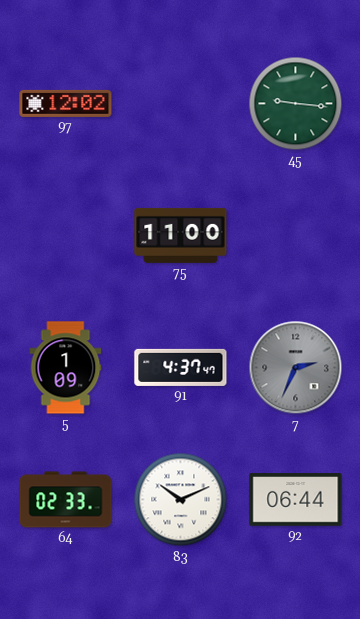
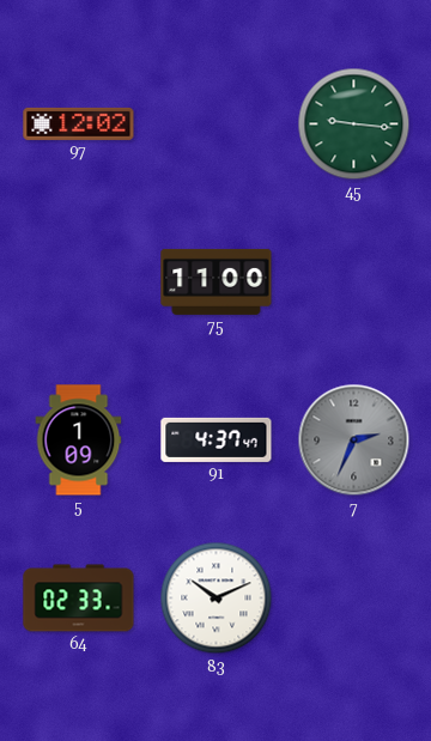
92: 06:44 -> none
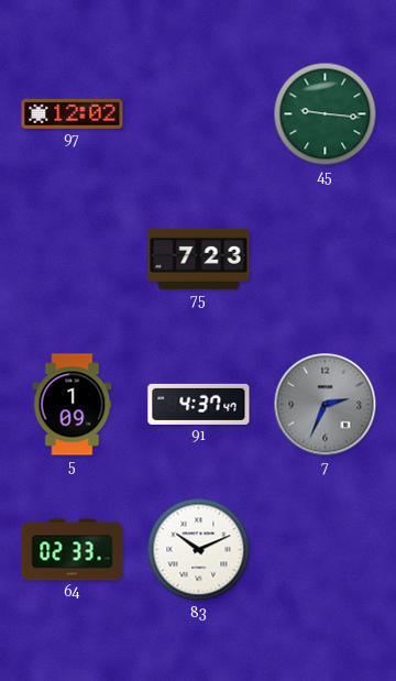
75: 11:00 -> 7:23
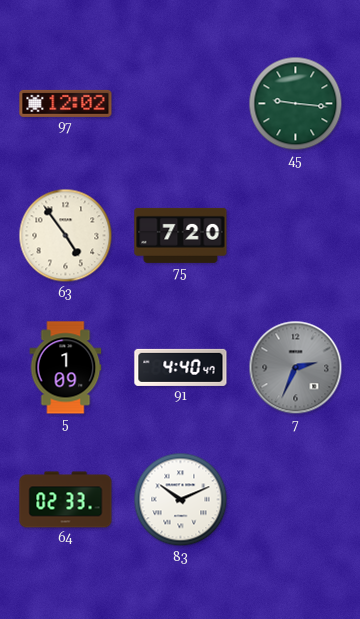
63: none -> 4:54
75: 7:23 -> 7:20
91: 4:37 -> 4:40
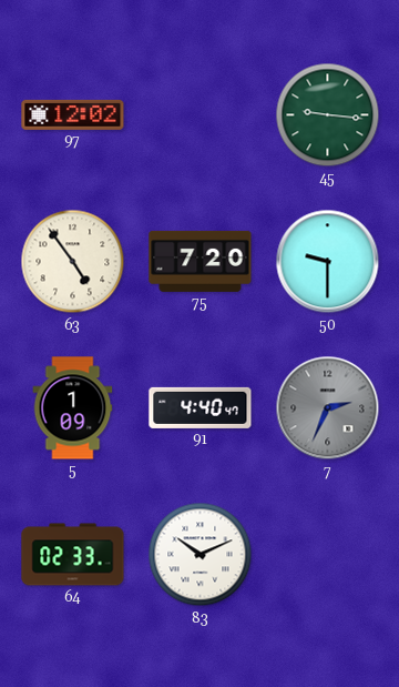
50: none -> 9:30
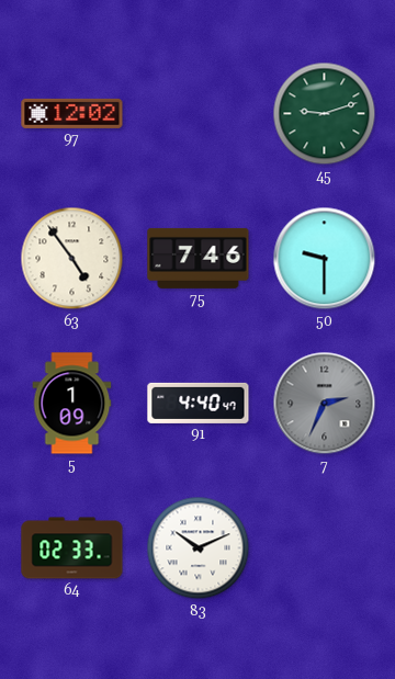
45: 9:16 -> 9:12
75: 7:20 -> 7:46
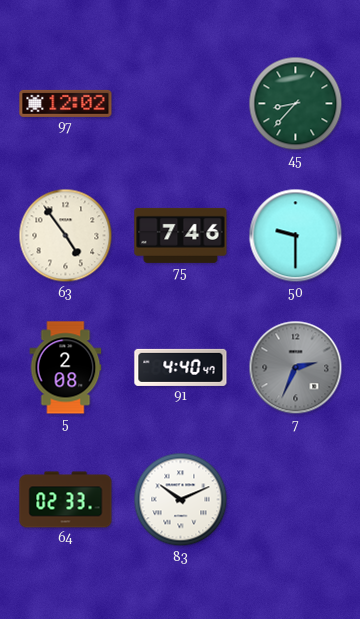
45: 9:12 -> 8:37
5: 1:09 -> 2:08
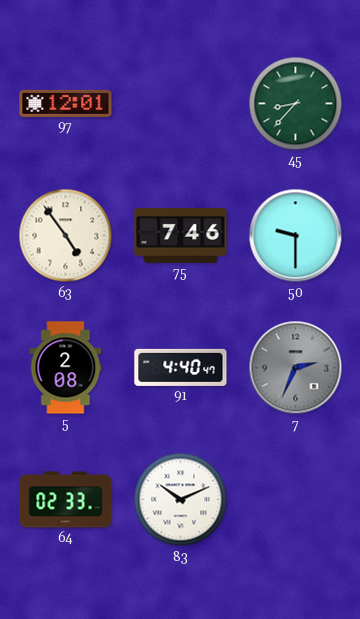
97: 12:02 -> 12:01
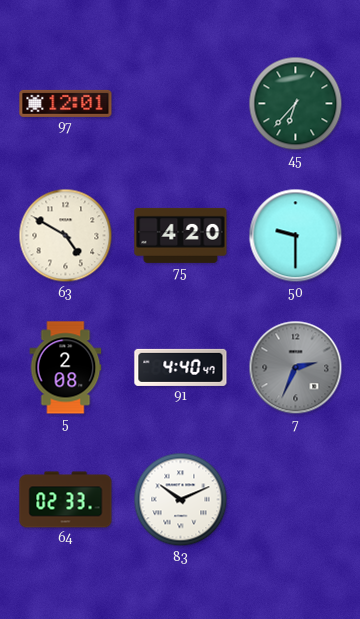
45: 8:37 -> 6:37
63: 4:54 -> 4:50
75: 7:46 -> 4:20
